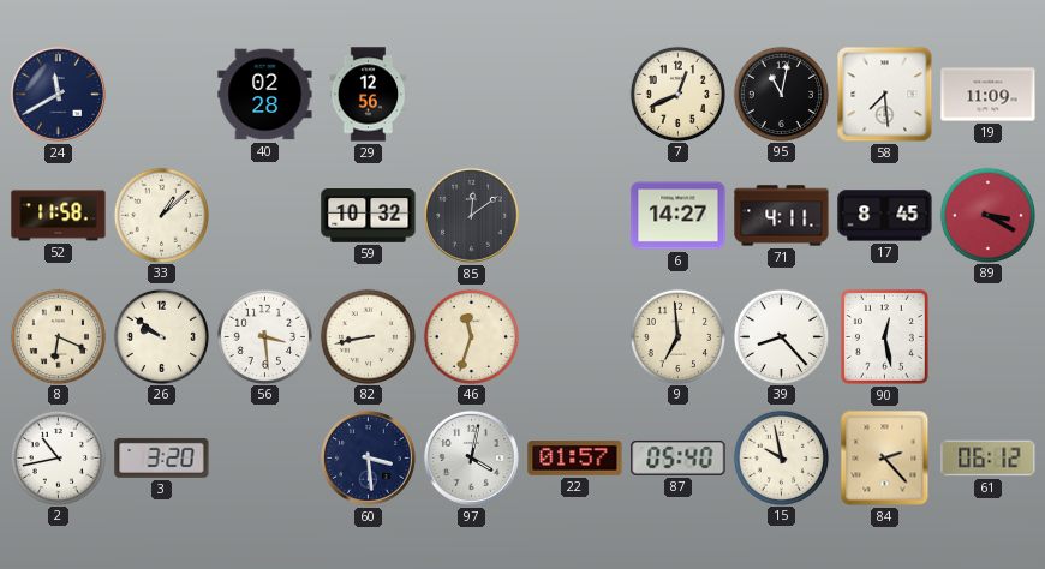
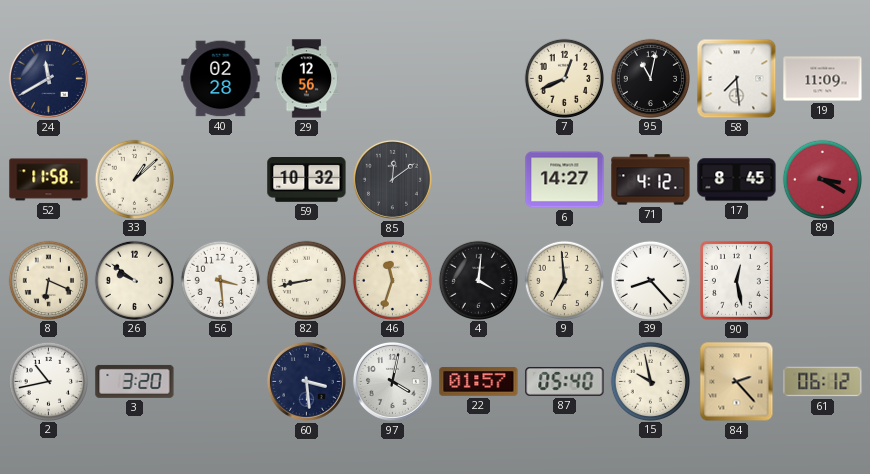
71: 4:11 -> 4:12
4: none -> 4:01
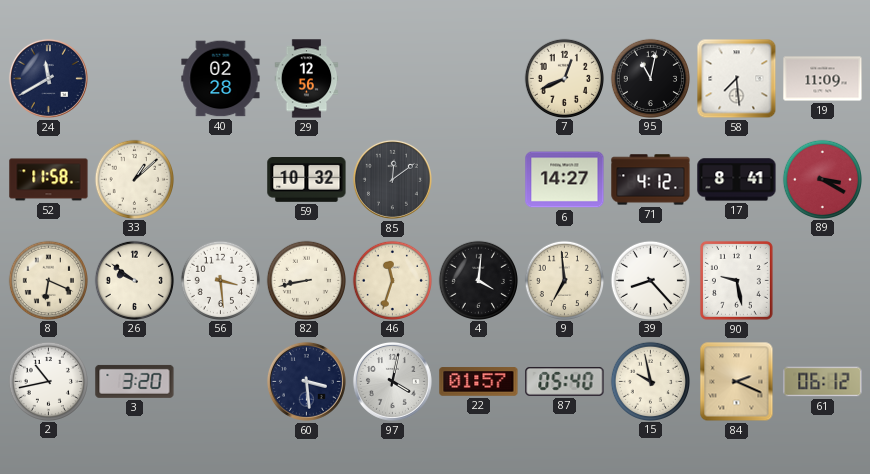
17: 8:45 -> 8:41
90: 12:28 -> 9:28
84: 2:23 -> 2:19
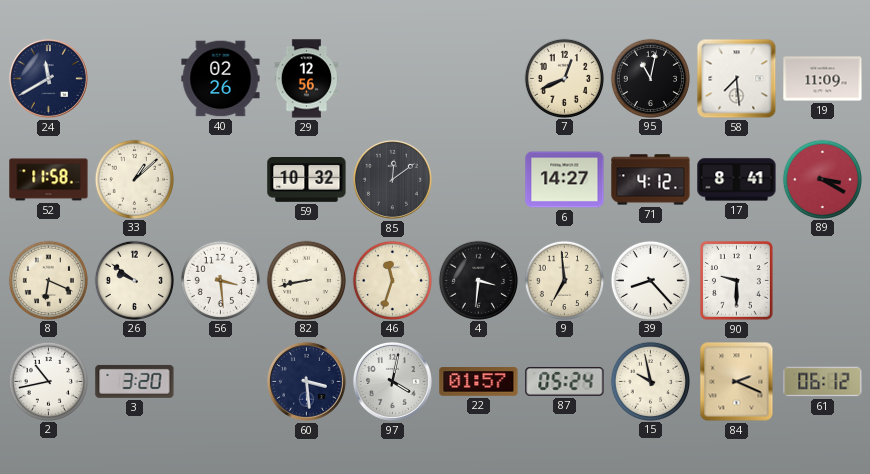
40: 02:28 -> 02:26
4: 4:01 -> 3:31
90: 9:28 -> 9:30
87: 05:40 -> 05:24
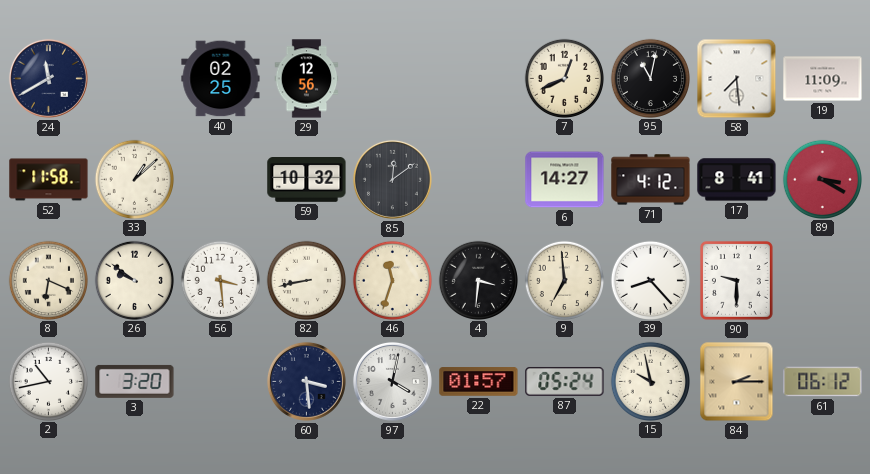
40: 02:26 -> 02:25
84: 2:19 -> 2:15
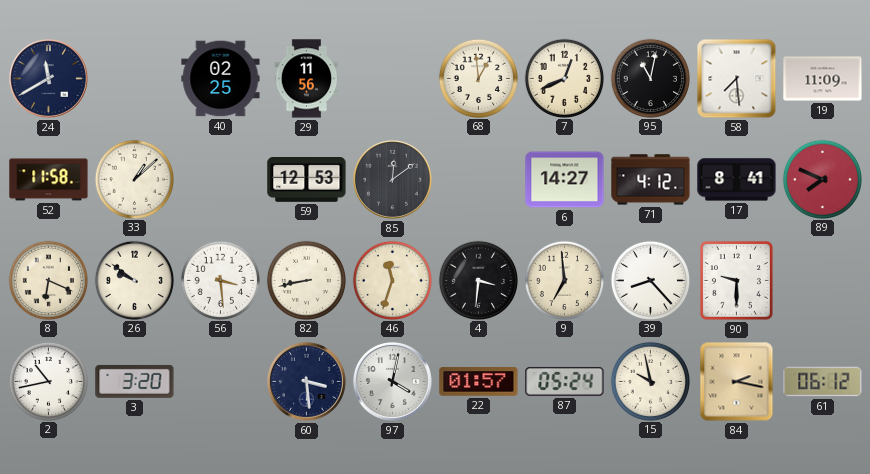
29: 12:56 -> 11:56
68: none -> 12:59
59: 10:32 -> 12:53
89: 3:20 -> 7:49
84: 2:15 -> 2:17
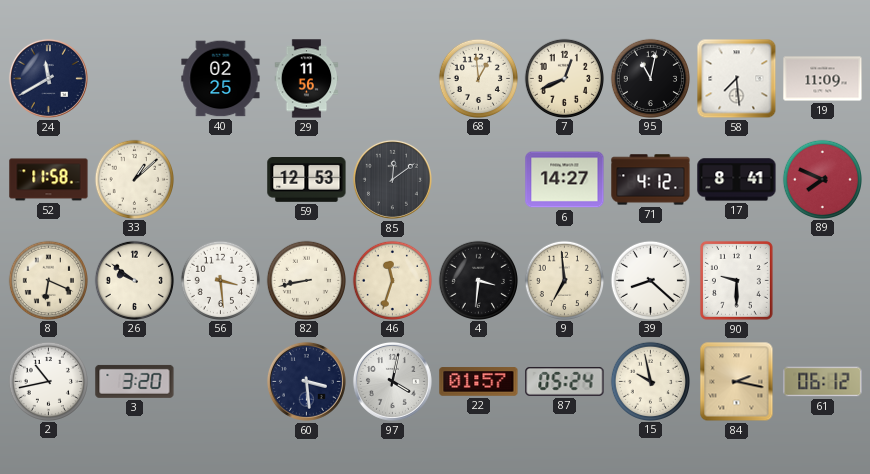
39: 8:23 -> 8:22
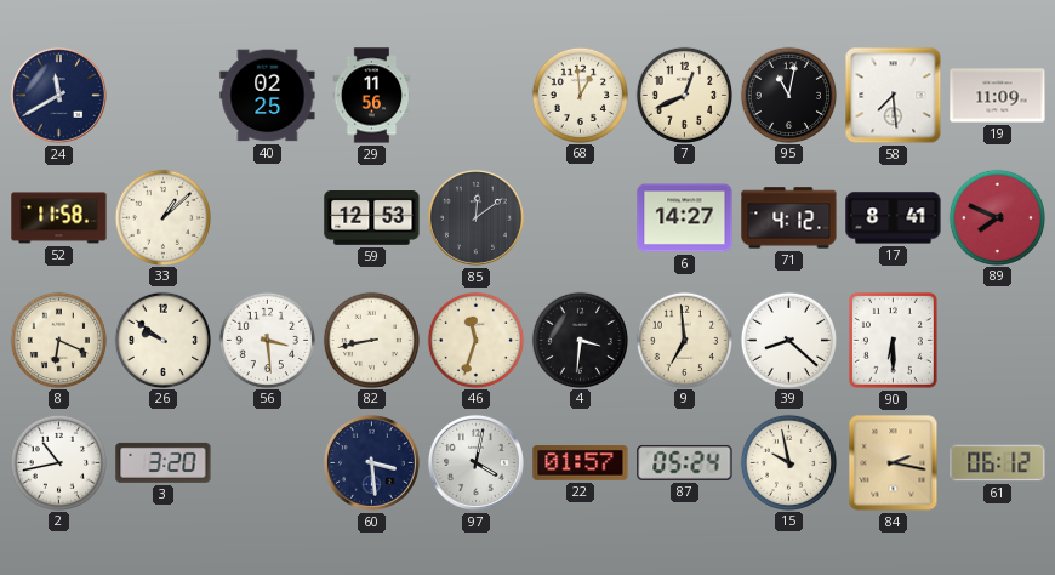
90: 9:30 -> 6:30
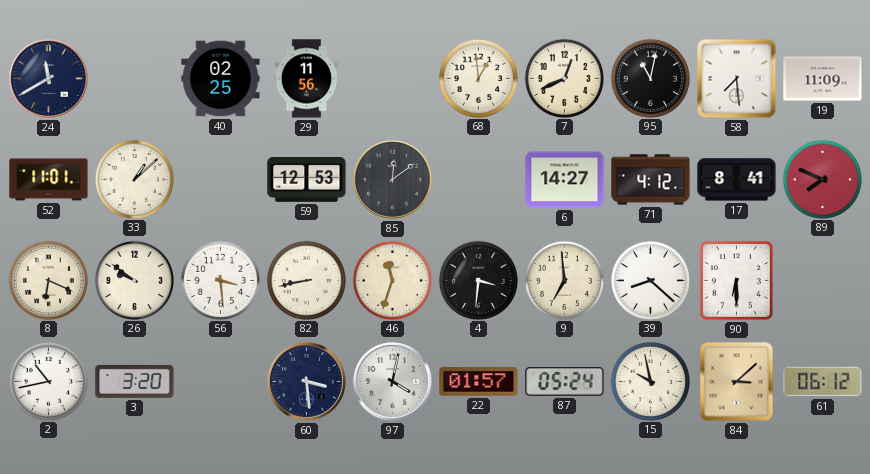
52: 11:58 -> 11:01
84: 2:17 -> 3:08
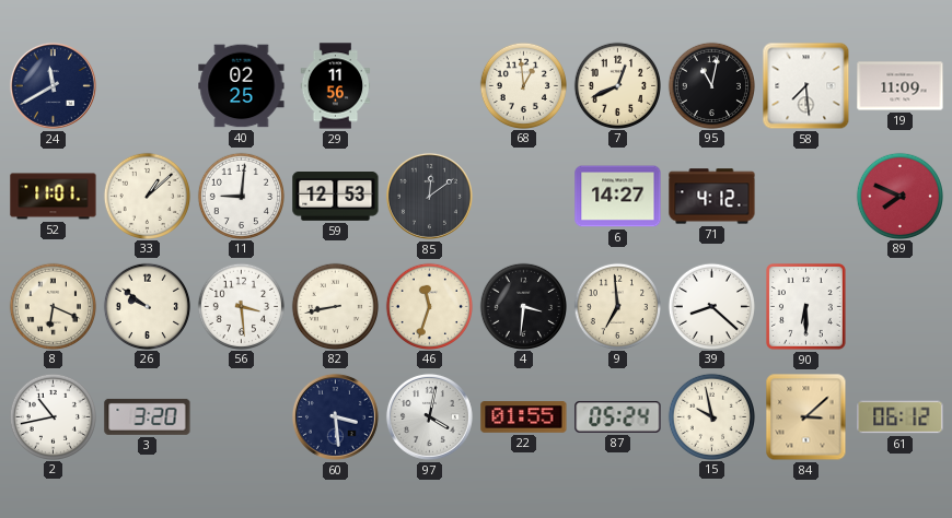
11: none -> 9:01
17: 8:41 -> none
22: 01:57 -> 01:55
